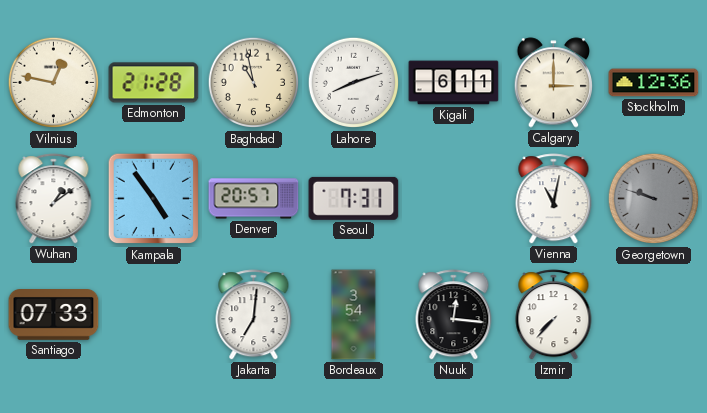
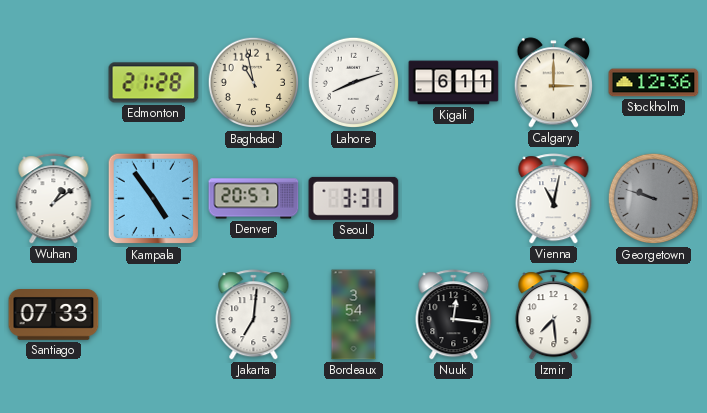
Vilnius: 12:47 -> none
Seoul: 7:31 -> 3:31
Izmir: 7:37 -> 7:29
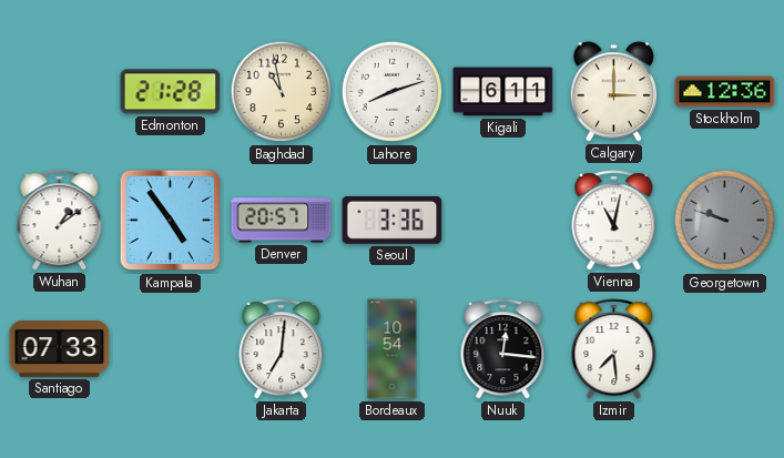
Seoul: 3:31 -> 3:36
Bordeaux: 3:54 -> 10:54
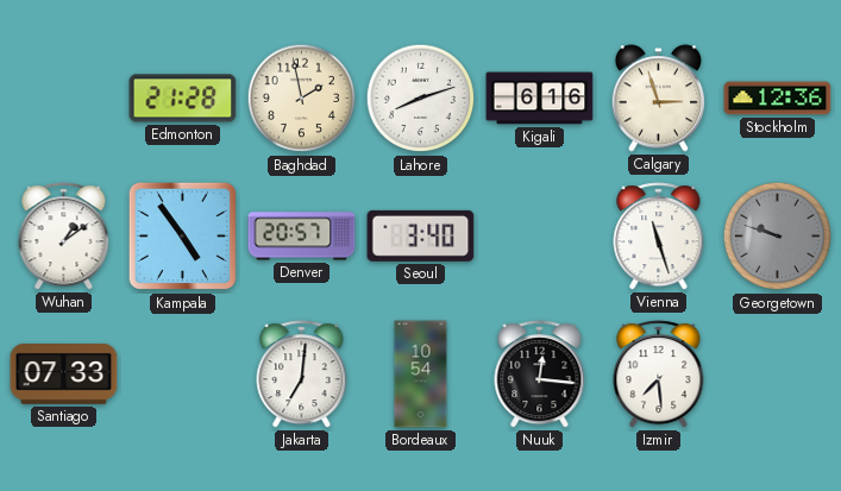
Baghdad: 10:58 -> 1:58
Kigali: 6:11 -> 6:16
Calgary: 3:00 -> 2:57
Seoul: 3:36 -> 3:40
Vienna: 11:02 -> 11:27
